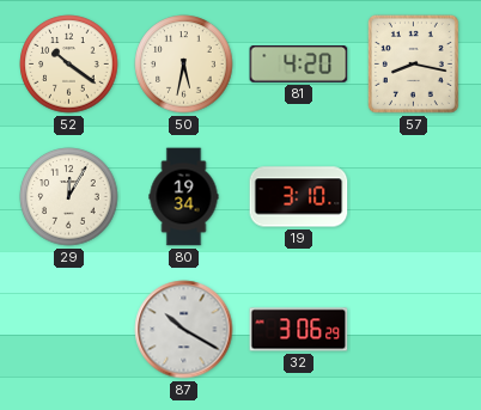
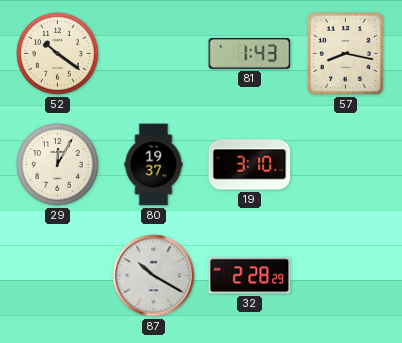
50: 5:32 -> none
81: 4:20 -> 1:43
80: 19:34 -> 19:37
32: 3:06 -> 2:28
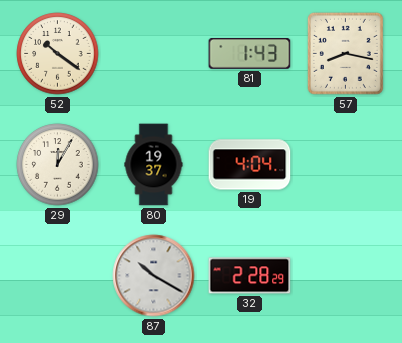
19: 3:10 -> 4:04
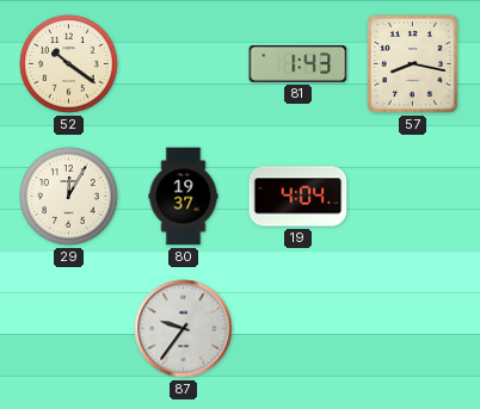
87: 10:20 -> 9:36
32: 2:28 -> none
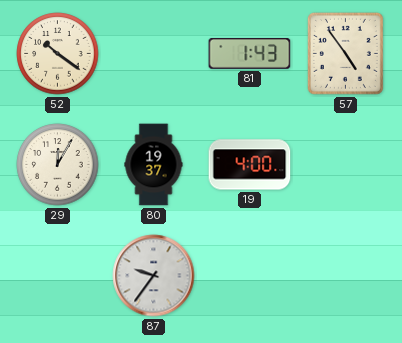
57: 8:17 -> 4:54
19: 4:04 -> 4:00
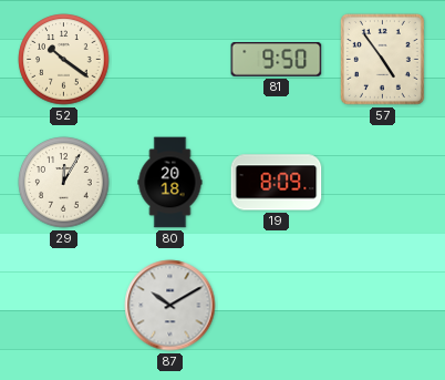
81: 1:43 -> 9:50
80: 19:37 -> 20:18
19: 4:00 -> 8:09
87: 9:36 -> 10:10
